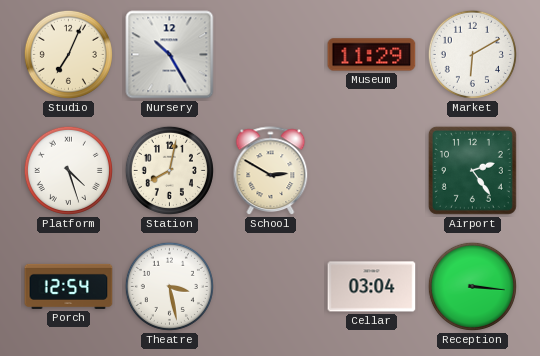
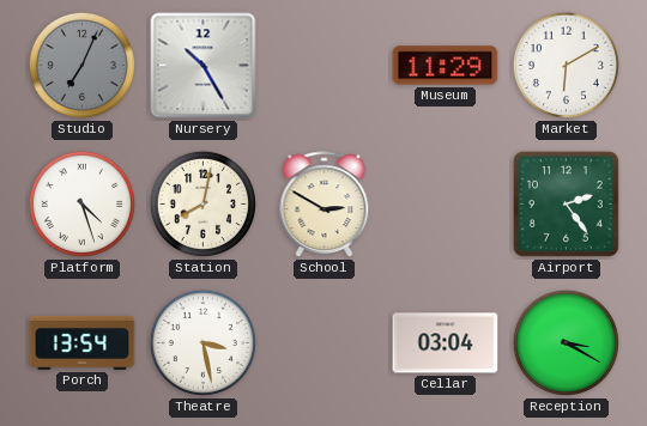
Studio dial: cream -> grey
Porch: 12:54 -> 13:54
Reception: 3:16 -> 3:20
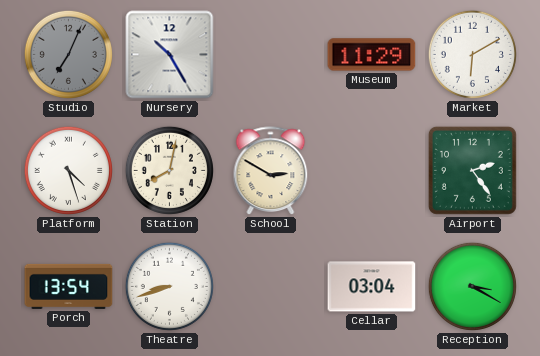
Theatre: 3:28 -> 8:42
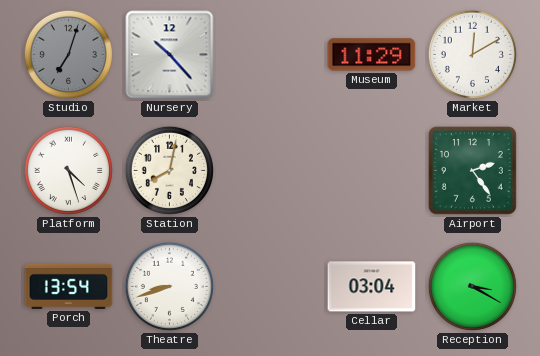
Studio: 7:04 -> 7:03
Nursery: 10:25 -> 10:23
Market: 6:10 -> 12:10
School: 2:50 -> none
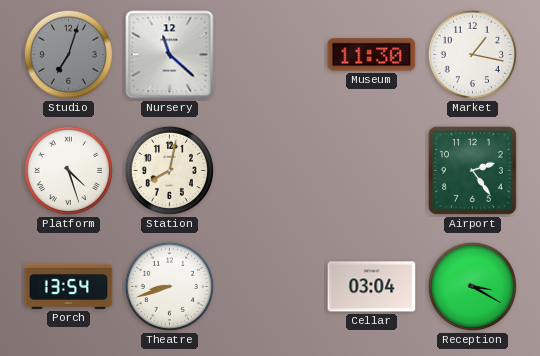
Nursery: 10:23 -> 11:22
Museum: 11:29 -> 11:30
Market: 12:10 -> 1:17
